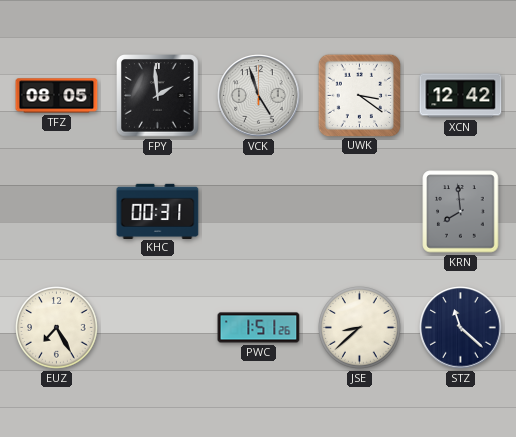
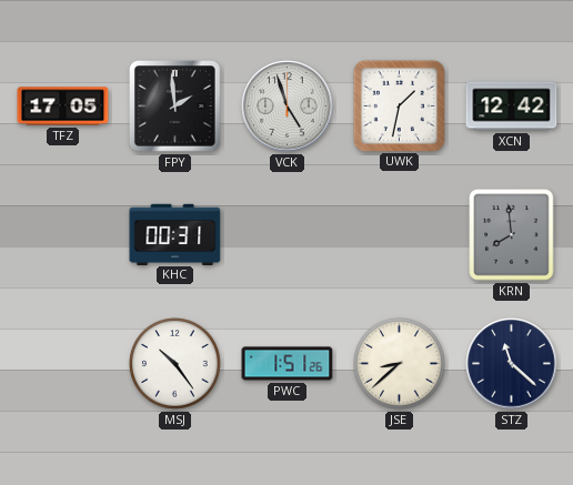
TFZ: 08:05 -> 17:05
UWK: 3:21 -> 1:32
EUZ: 7:25 -> none
MSJ: none -> 10:24
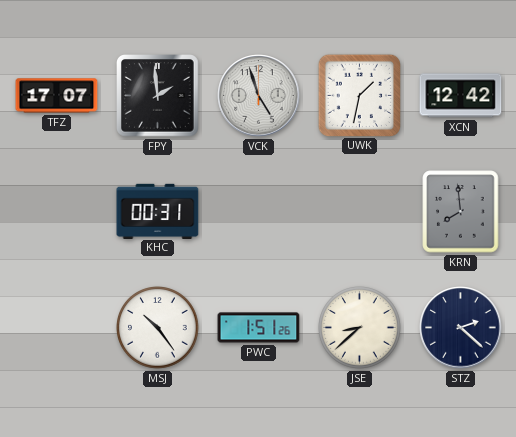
TFZ: 17:05 -> 17:07
STZ: 11:22 -> 2:22
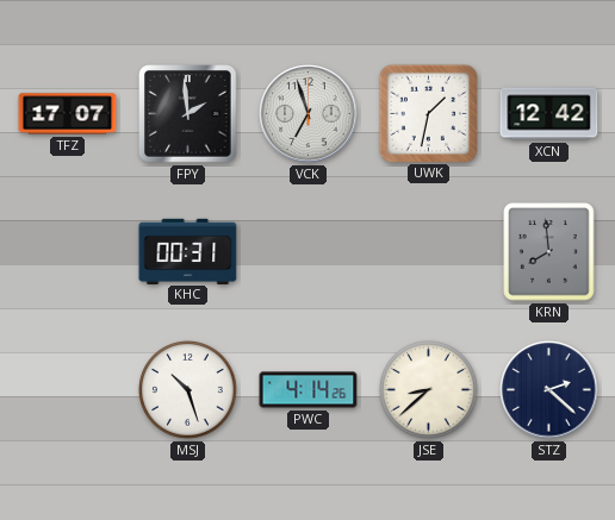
VCK: 4:57 -> 6:57
MSJ: 10:24 -> 10:27
PWC: 1:51 -> 4:14
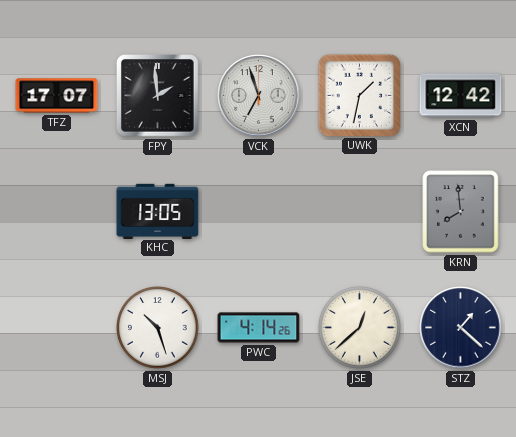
KHC: 00:31 -> 13:05
JSE: 8:38 -> 12:38
STZ: 2:22 -> 1:22
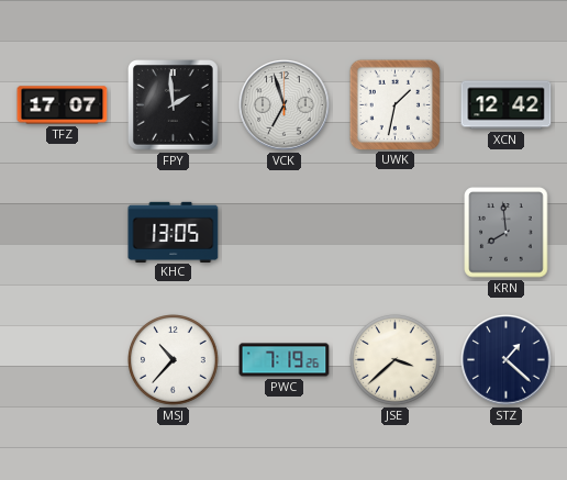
MSJ: 10:27 -> 10:37
PWC: 4:14 -> 7:19
JSE: 12:38 -> 3:38
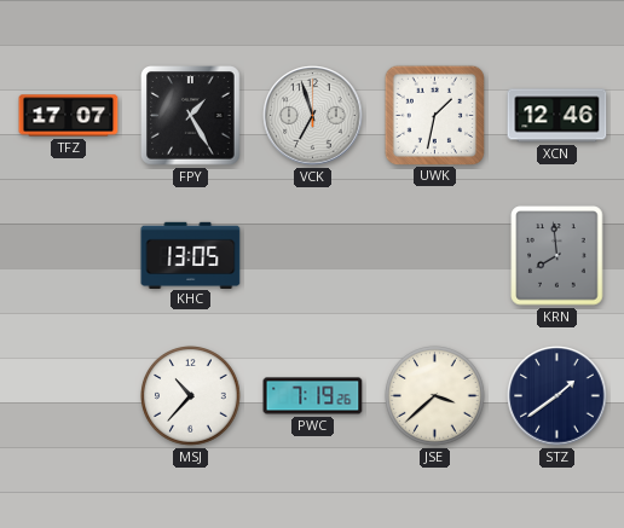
FPY: 1:59 -> 1:25
XCN: 12:42 -> 12:46
STZ: 1:22 -> 1:39
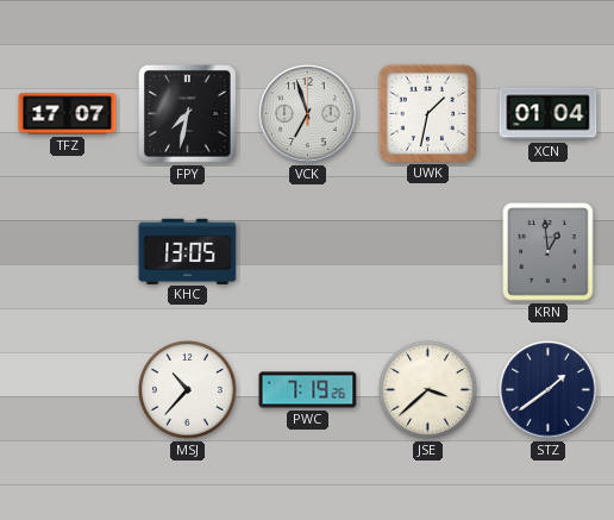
FPY: 1:25 -> 7:32
XCN: 12:46 -> 01:04
KRN: 7:59 -> 12:59
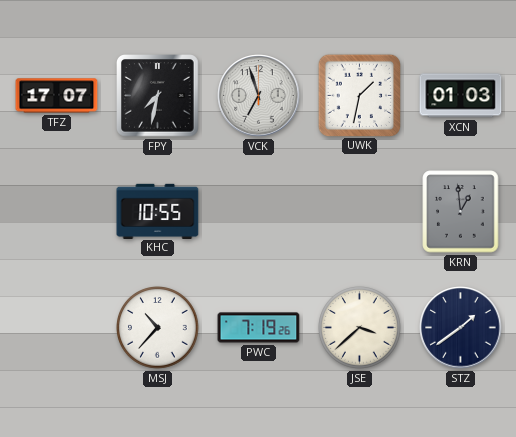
XCN: 01:04 -> 01:03
KHC: 13:05 -> 10:55
